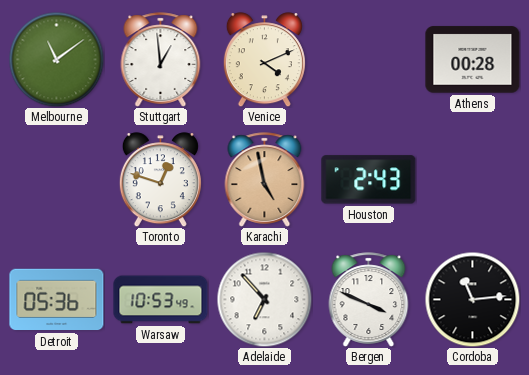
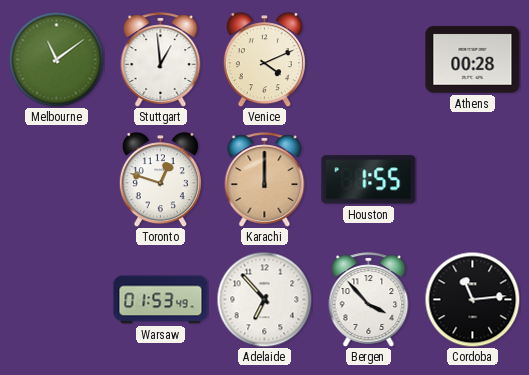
Karachi: 4:58 -> 12:00
Houston: 2:43 -> 1:55
Detroit: 05:36 -> none
Warsaw: 10:53 -> 01:53
Bergen: 3:49 -> 3:53
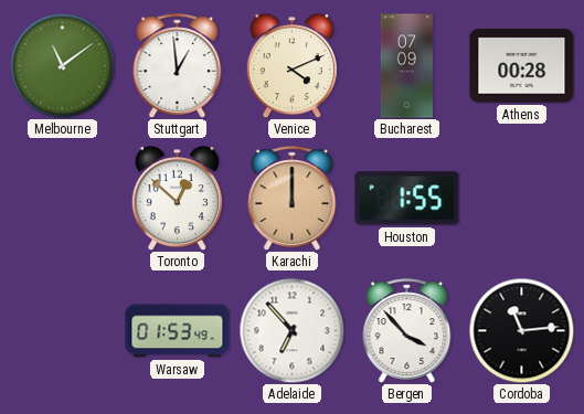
Bucharest: none -> 07:09
Toronto: 12:48 -> 12:52
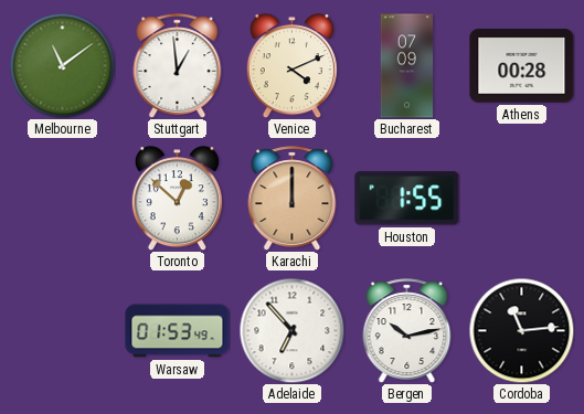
Bergen: 3:53 -> 10:13
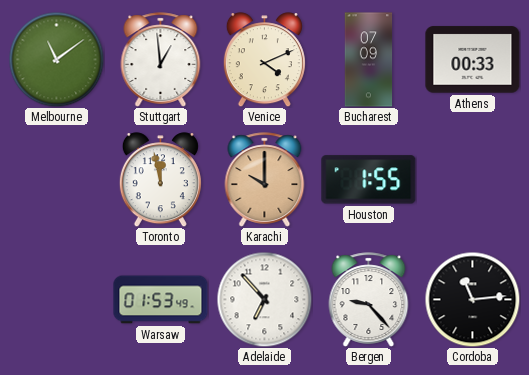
Athens: 00:28 -> 00:33
Toronto: 12:52 -> 11:58
Karachi: 12:00 -> 10:00
Bergen: 10:13 -> 9:23
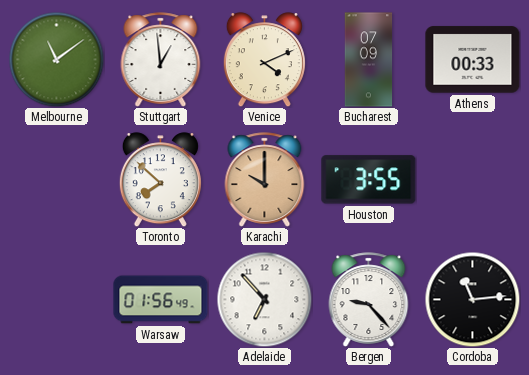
Toronto: 11:58 -> 7:52
Houston: 1:55 -> 3:55
Warsaw: 01:53 -> 01:56
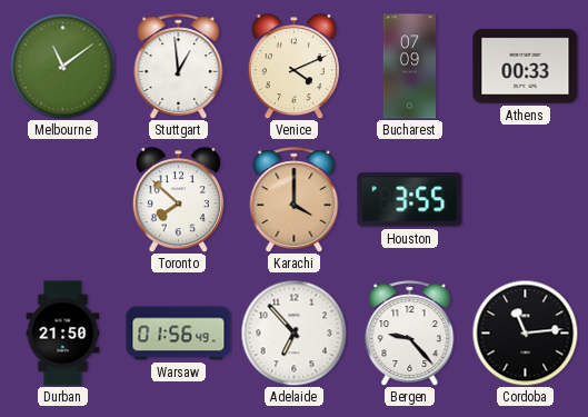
Karachi: 10:00 -> 4:00
Durban: none -> 21:50
